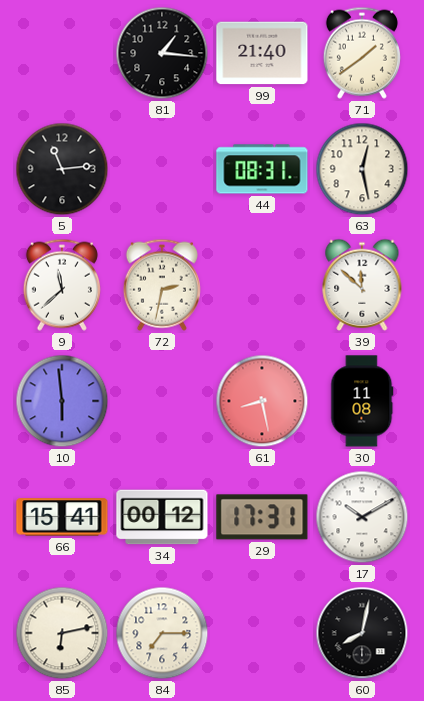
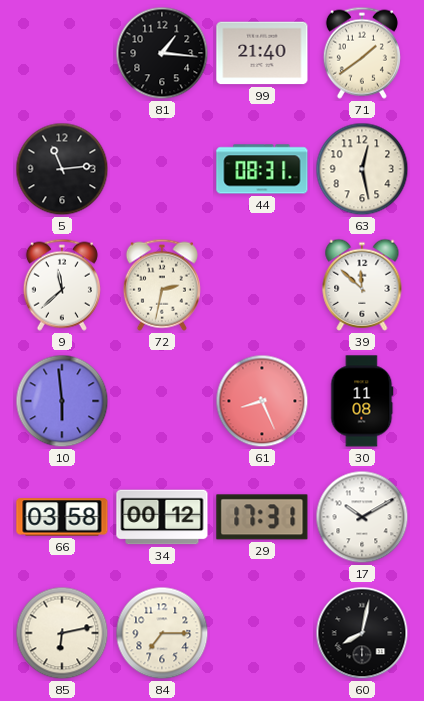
61: 8:28 -> 8:26
66: 15:41 -> 03:58
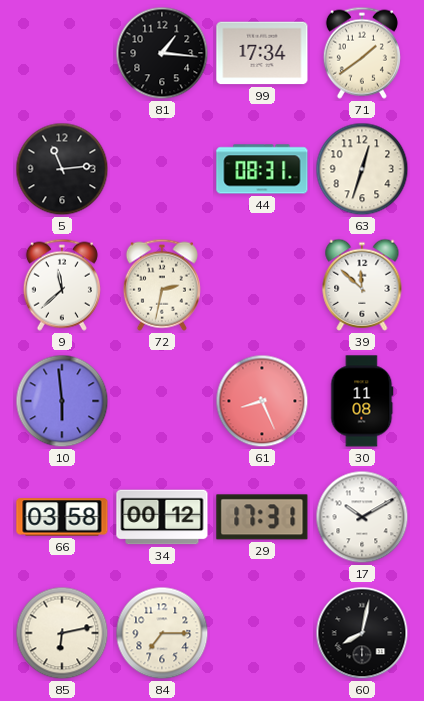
99: 21:40 -> 17:34
63: 12:28 -> 12:33
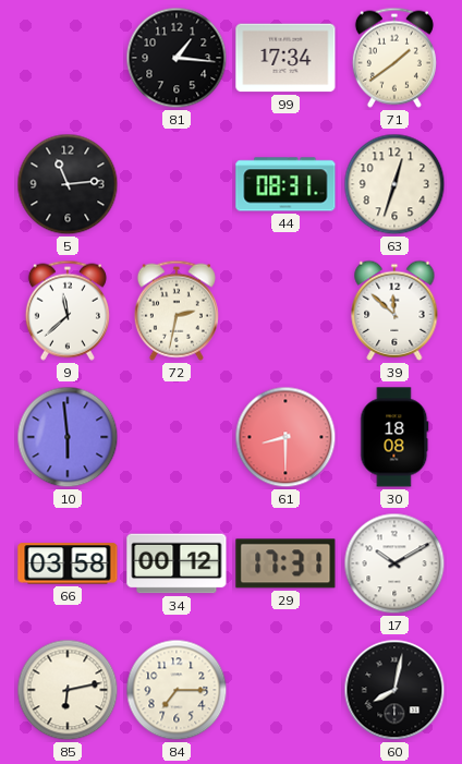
61: 8:26 -> 8:30
30: 11:08 -> 18:08
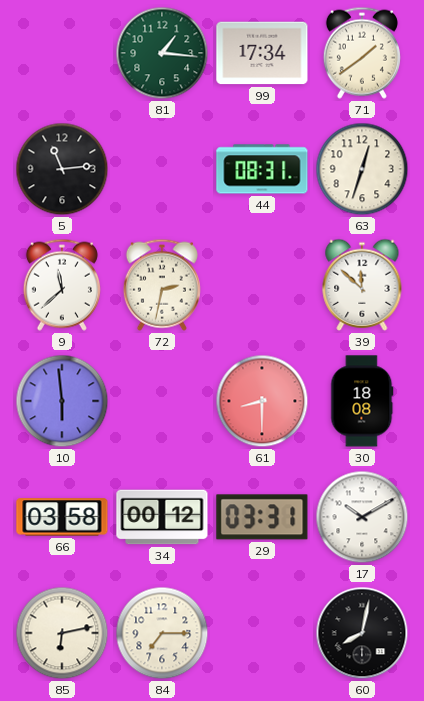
81 dial: black -> green
29: 17:31 -> 03:31
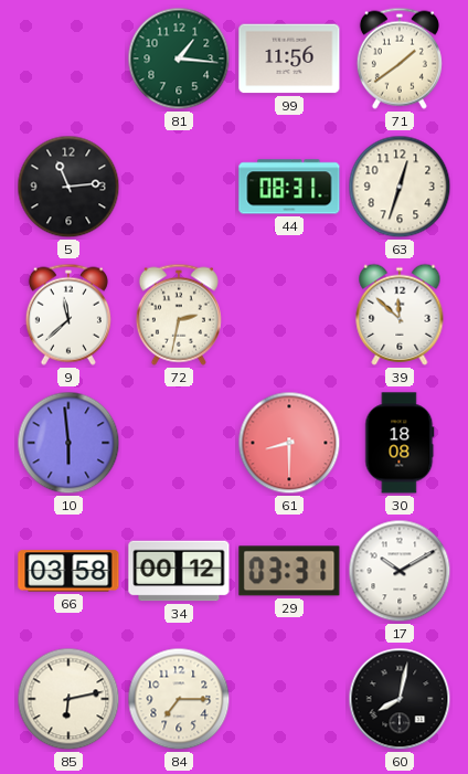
99: 17:34 -> 11:56
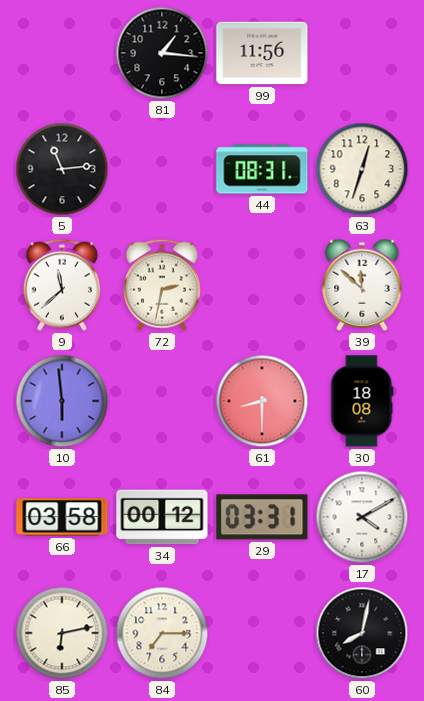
81 dial: green -> black
71: 1:39 -> none
17: 10:10 -> 4:10
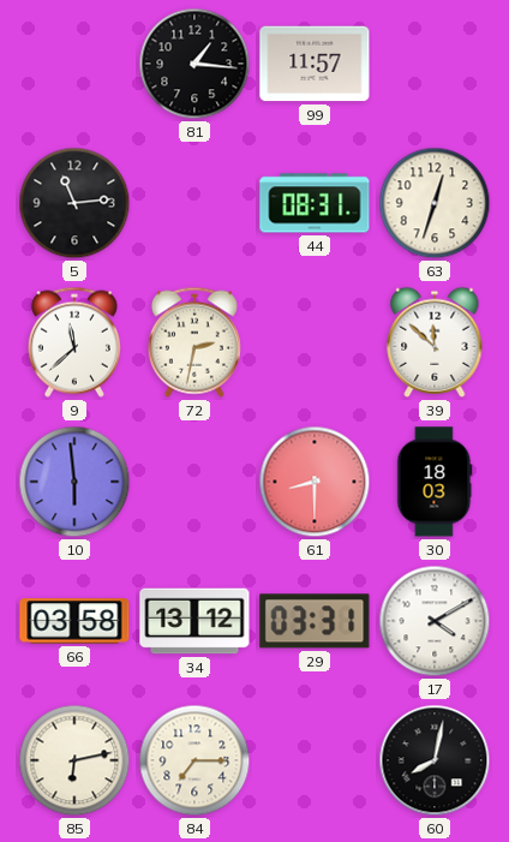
99: 11:56 -> 11:57
30: 18:08 -> 18:03
34: 00:12 -> 13:12
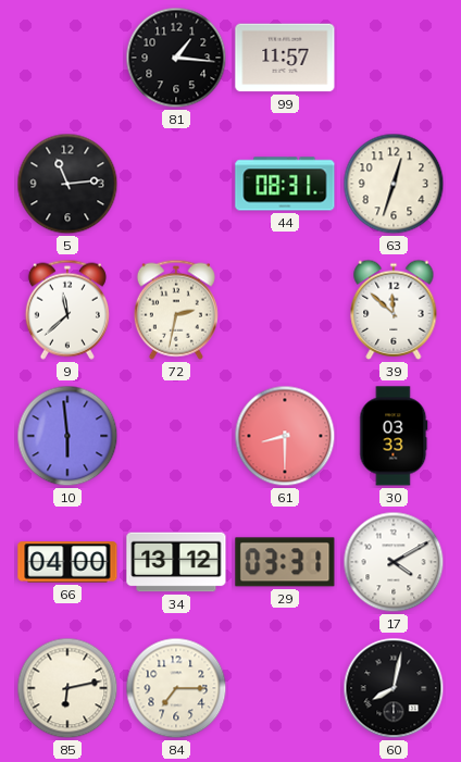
30: 18:03 -> 03:33
66: 03:58 -> 04:00
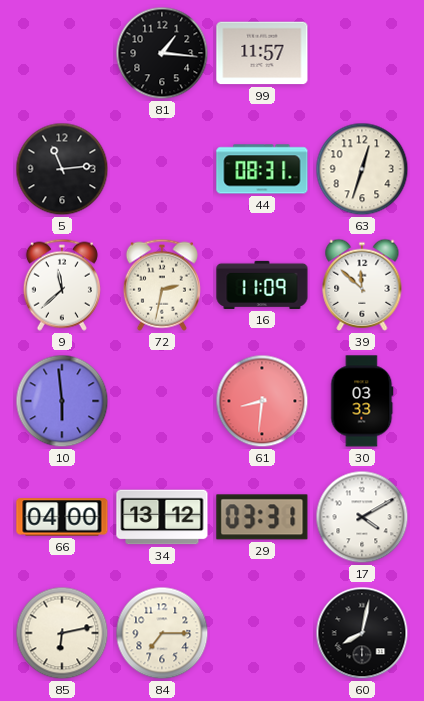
16: none -> 11:09
61: 8:30 -> 8:31
